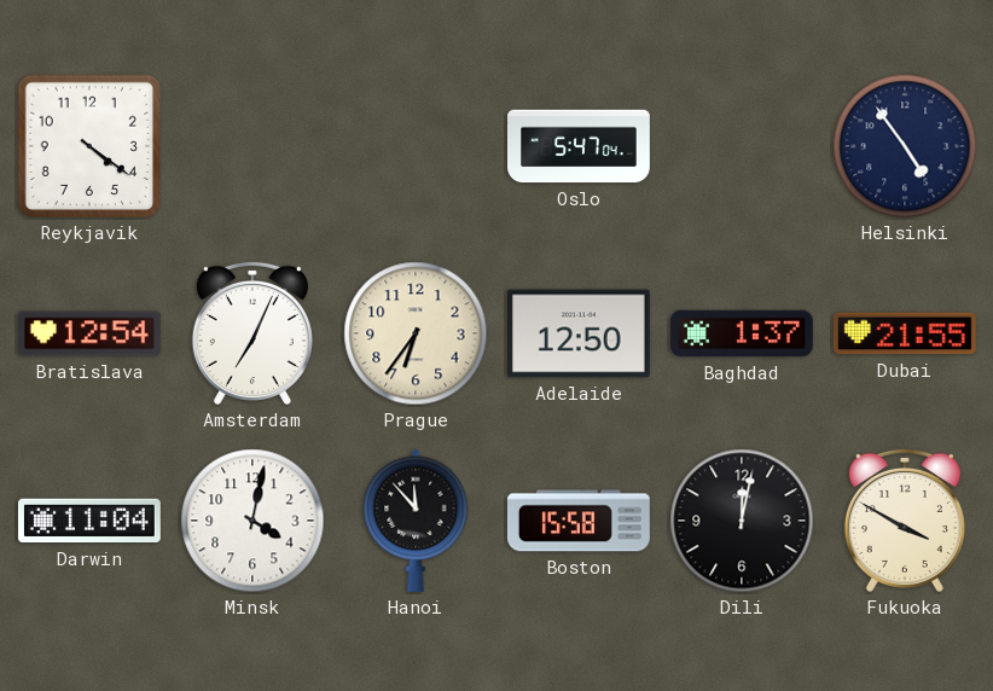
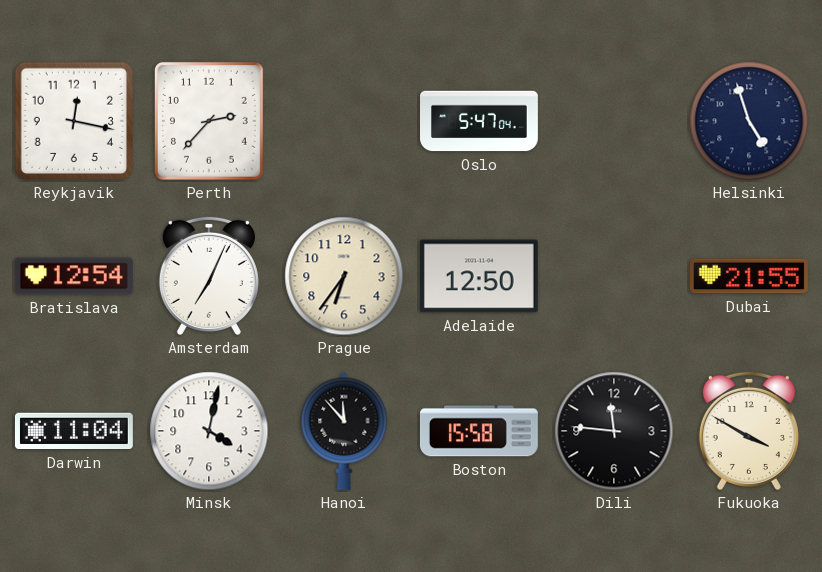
Reykjavik: 4:21 -> 12:17
Perth: none -> 2:37
Helsinki: 4:54 -> 4:57
Baghdad: 1:37 -> none
Dili: 12:02 -> 11:46
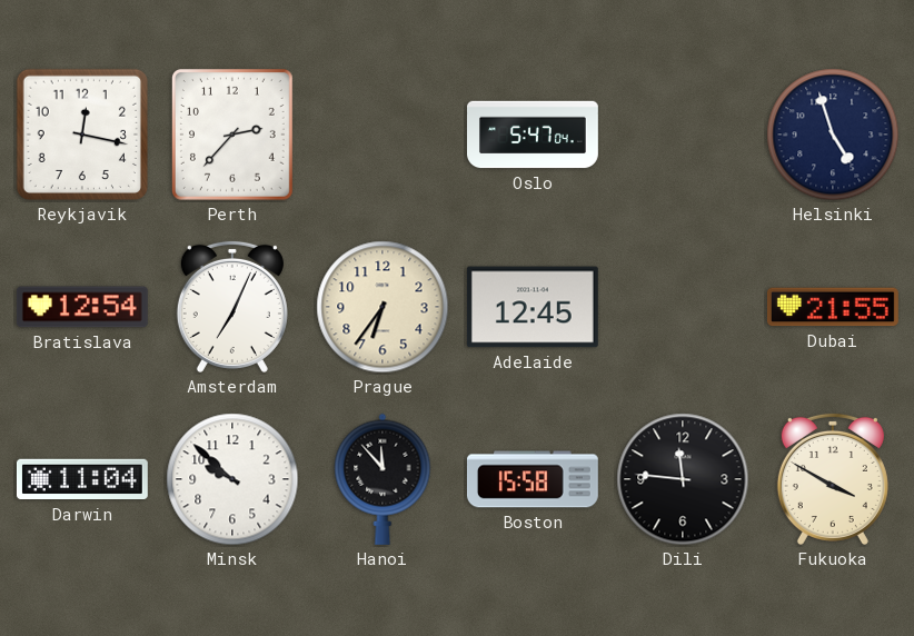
Adelaide: 12:50 -> 12:45
Minsk: 4:02 -> 9:52
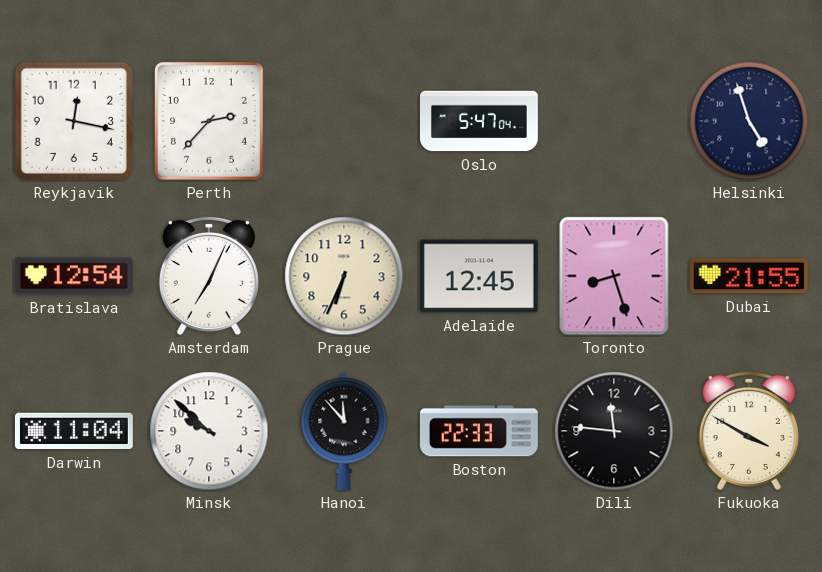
Prague: 6:36 -> 6:34
Toronto: none -> 8:27
Boston: 15:58 -> 22:33
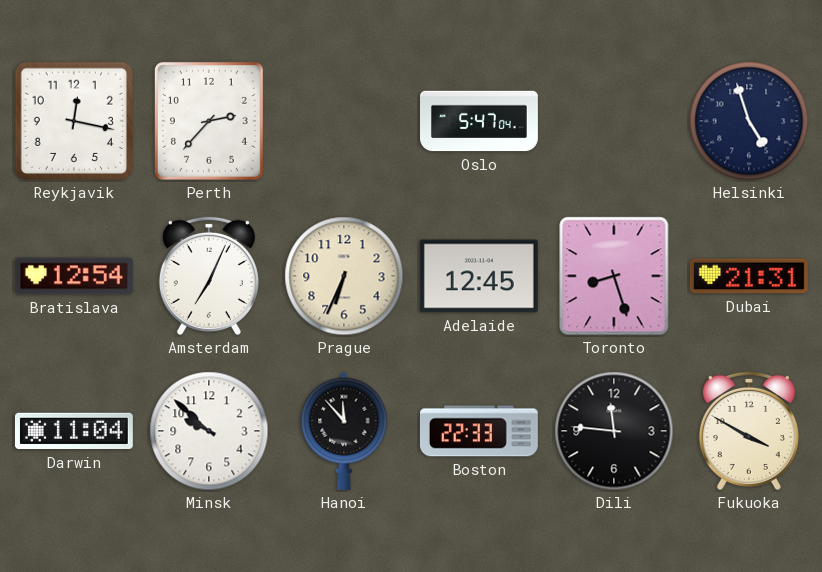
Dubai: 21:55 -> 21:31
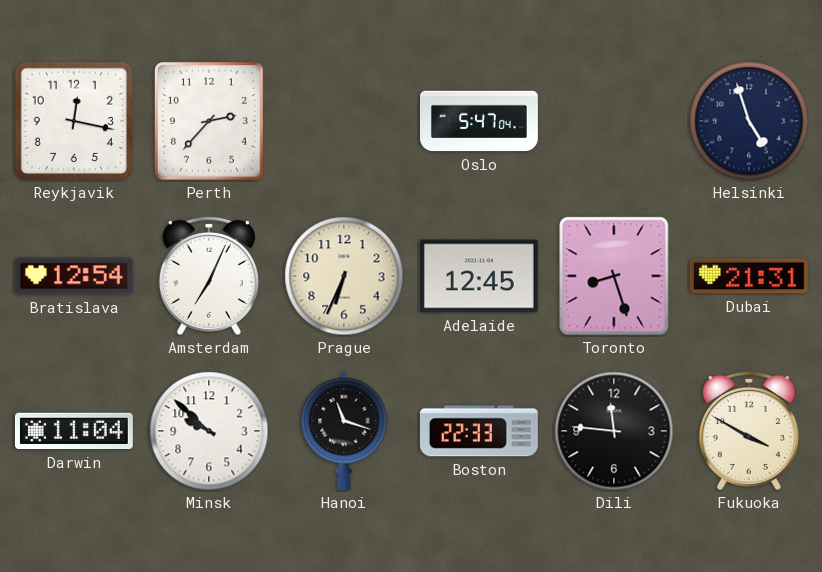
Hanoi: 11:53 -> 11:18
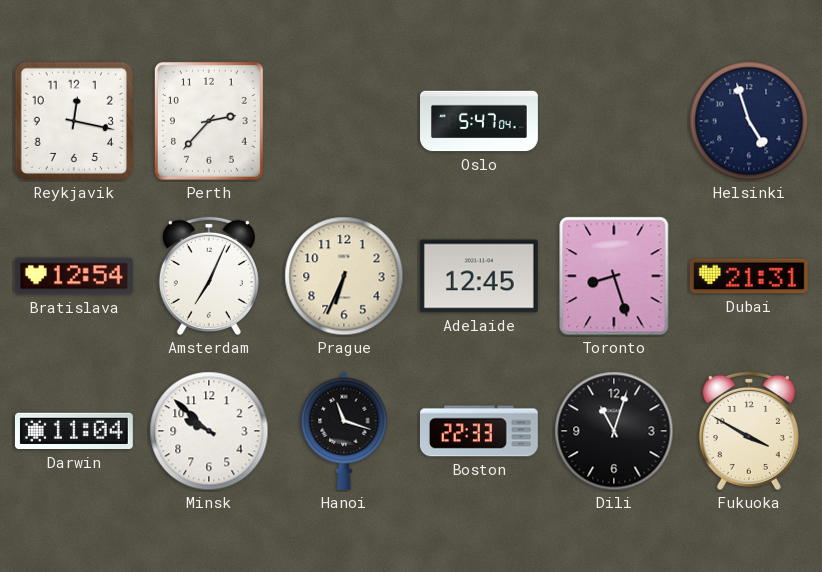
Dili: 11:46 -> 11:03
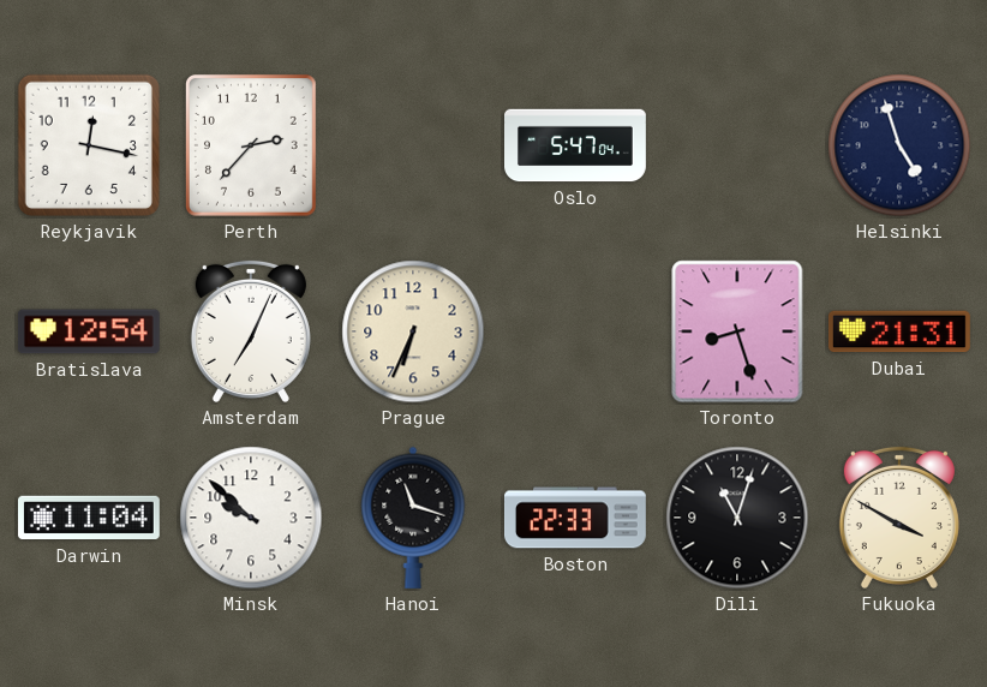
Adelaide: 12:45 -> none
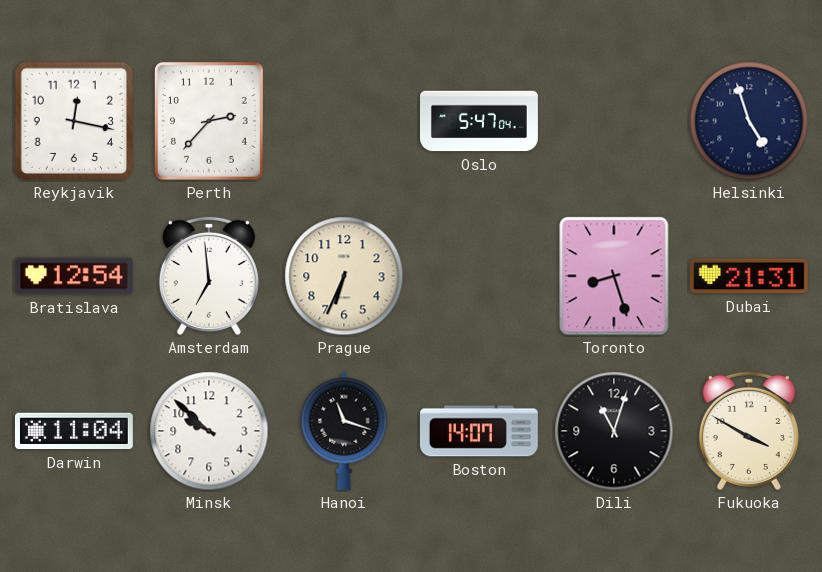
Amsterdam: 7:04 -> 6:59
Boston: 22:33 -> 14:07
